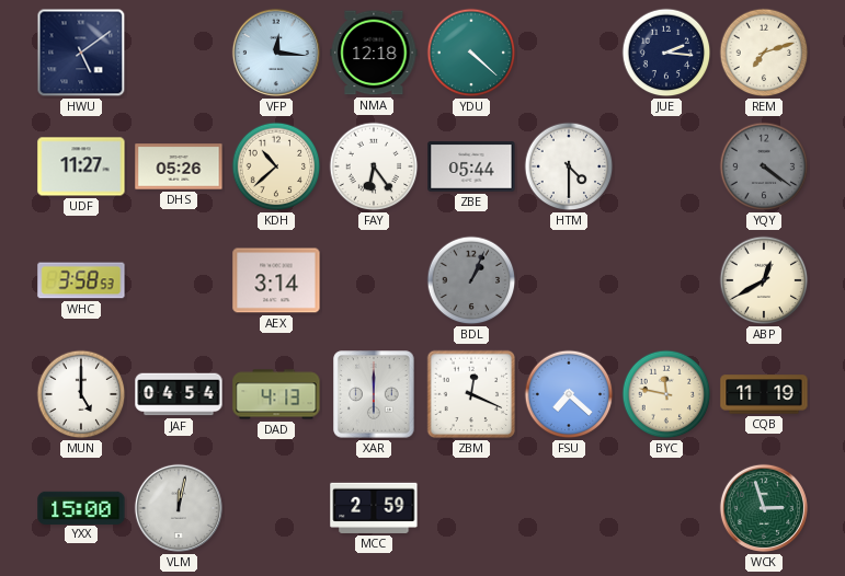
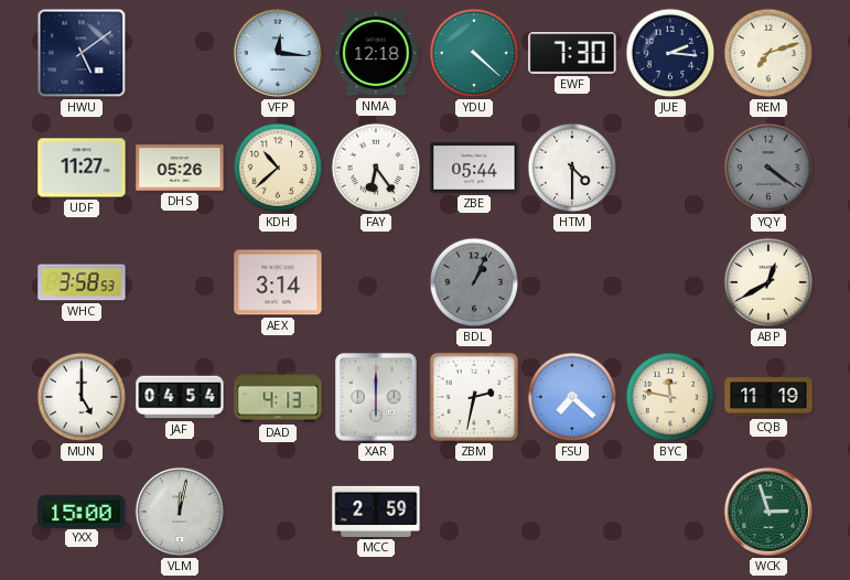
EWF: none -> 7:30
ZBM: 12:19 -> 2:32
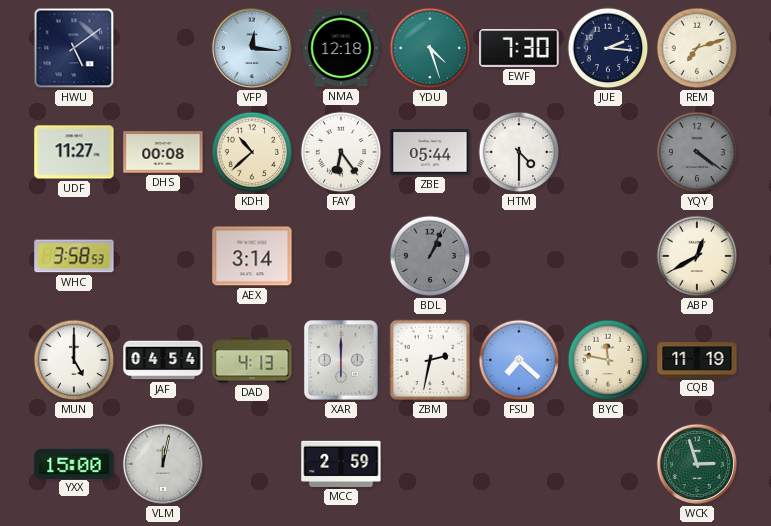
YDU: 4:22 -> 4:27
DHS: 05:26 -> 00:08
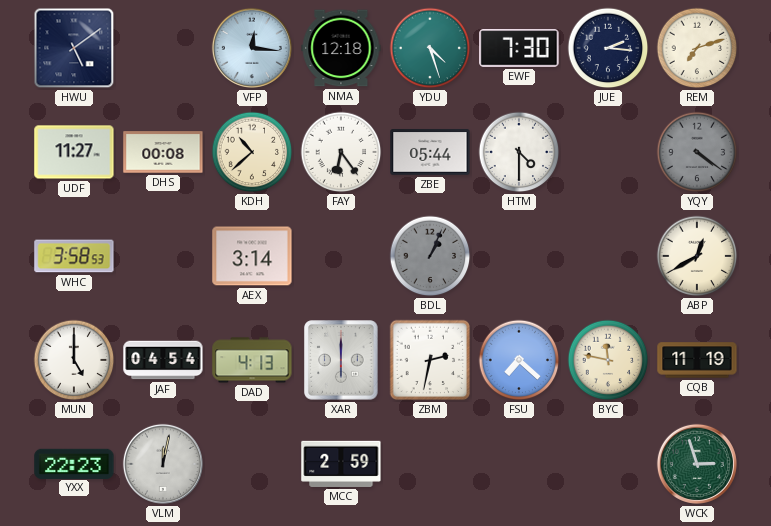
YXX: 15:00 -> 22:23
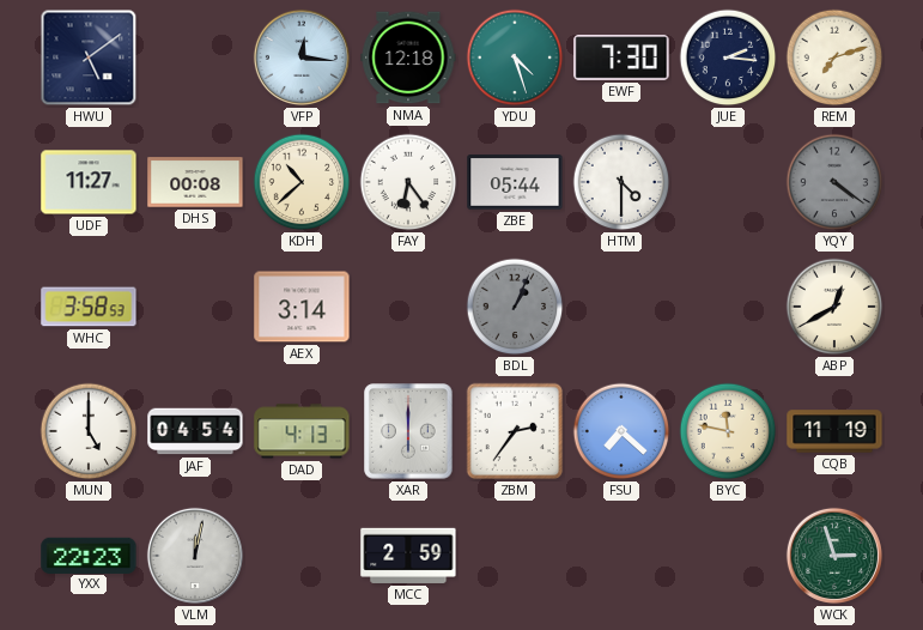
ZBM: 2:32 -> 2:36
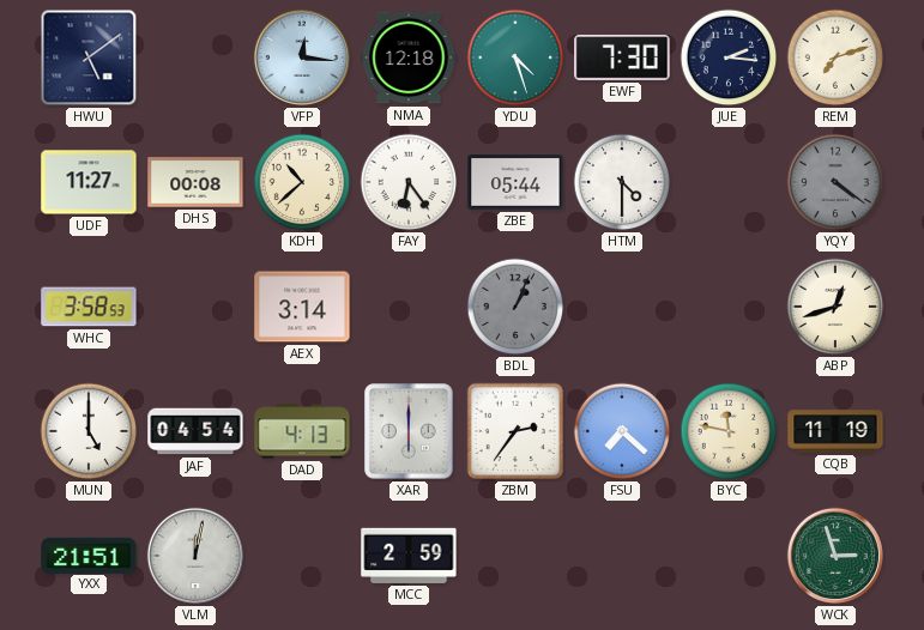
ABP: 12:40 -> 12:42
YXX: 22:23 -> 21:51
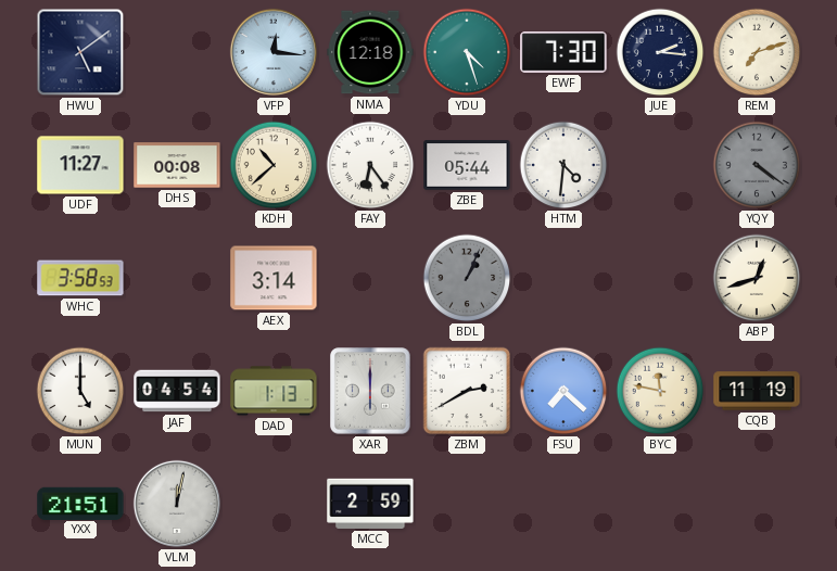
HTM: 4:30 -> 4:31
DAD: 4:13 -> 1:13
ZBM: 2:36 -> 2:40
WCK: 2:57 -> none
